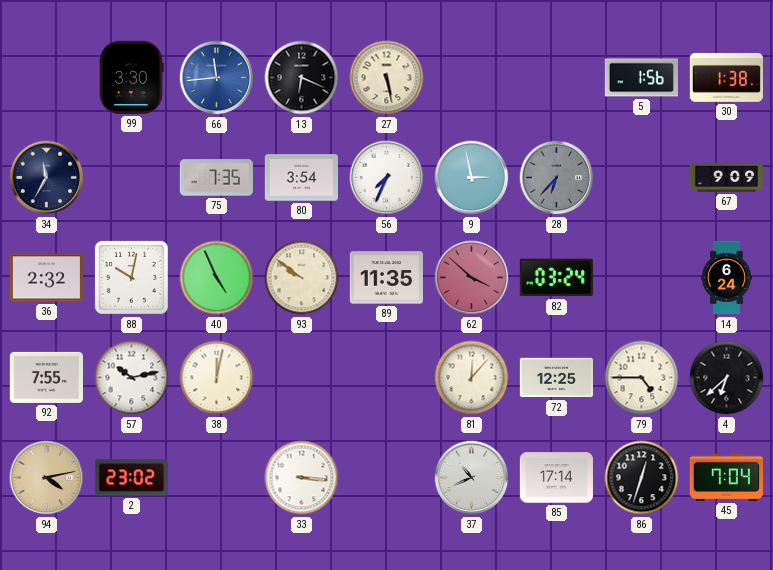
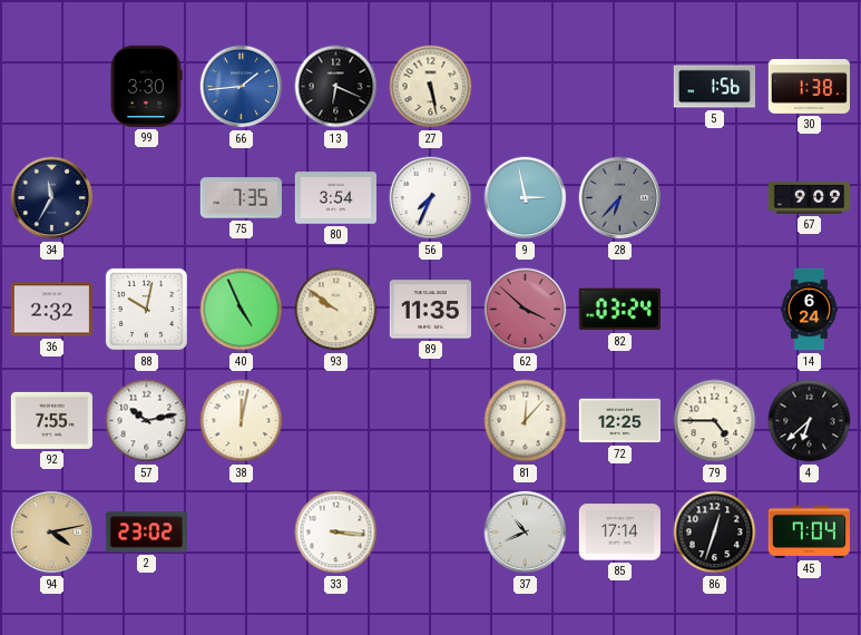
66: 11:44 -> 1:44
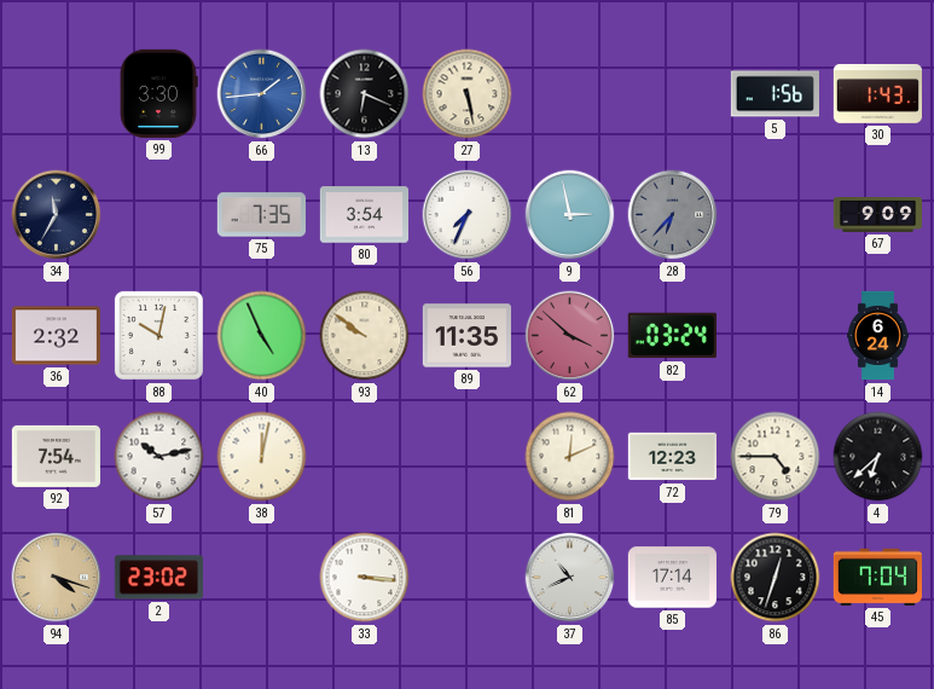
30: 1:38 -> 1:43
92: 7:55 -> 7:54
81: 12:07 -> 12:11
72: 12:25 -> 12:23
94: 4:13 -> 4:18
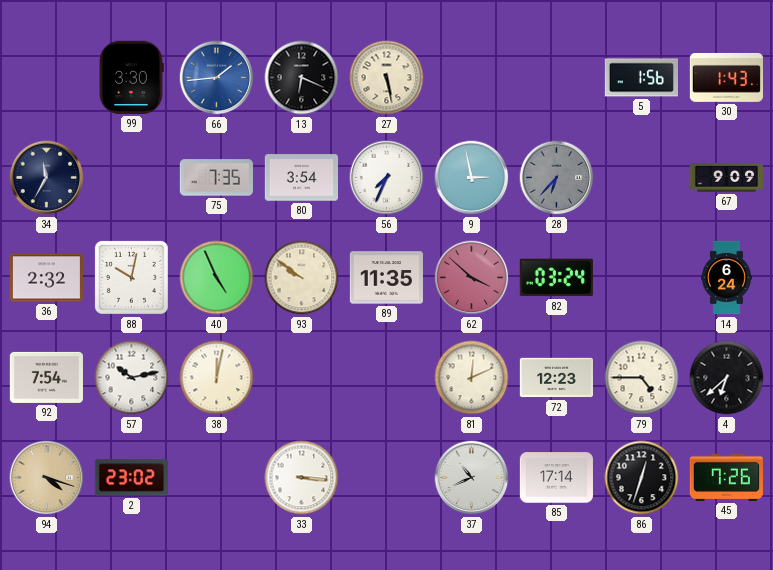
45: 7:04 -> 7:26
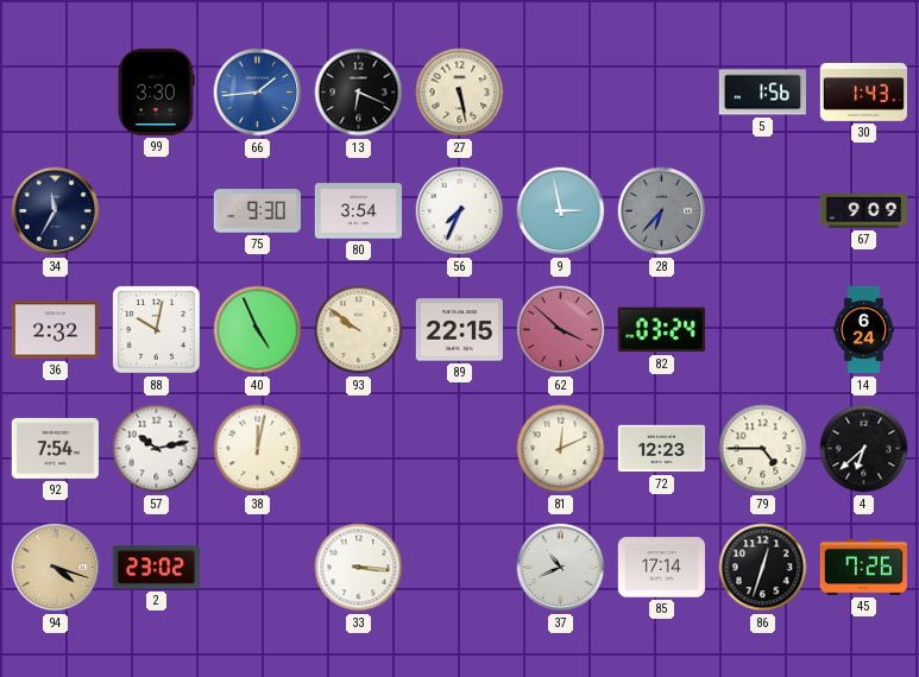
75: 7:35 -> 9:30
89: 11:35 -> 22:15
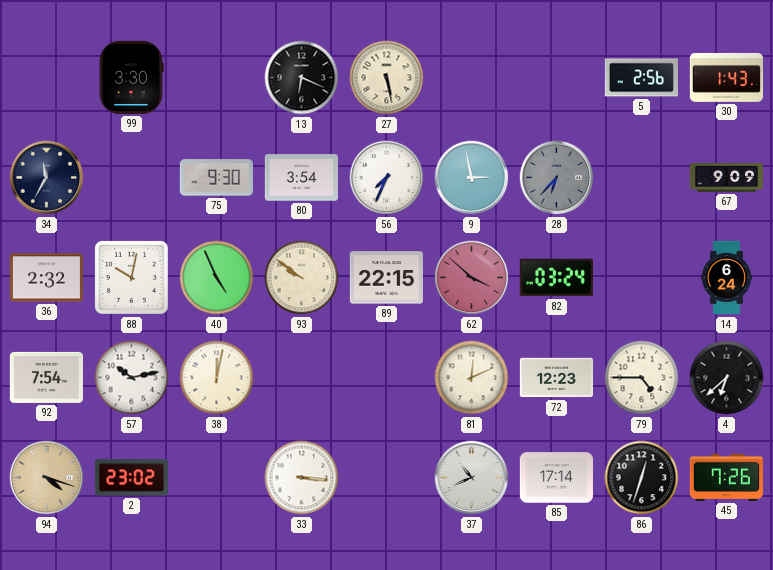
66: 1:44 -> none
5: 1:56 -> 2:56
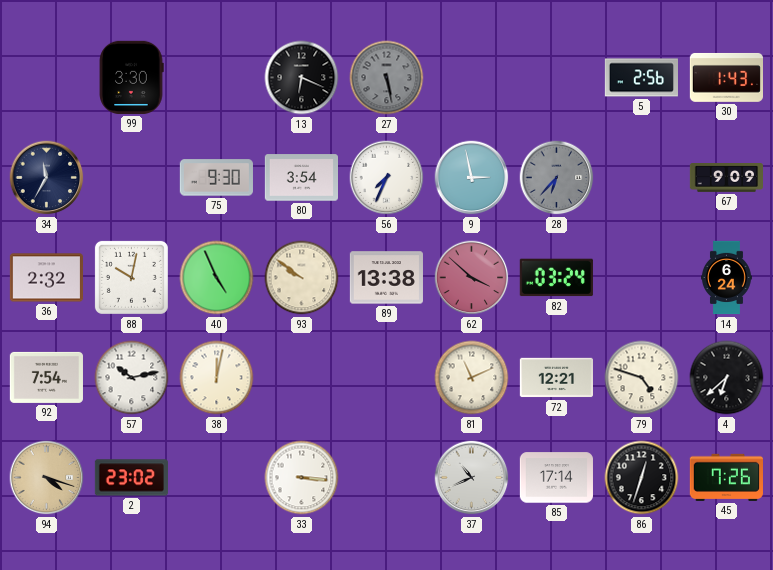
27 dial: cream -> grey
89: 22:15 -> 13:38
81: 12:11 -> 11:11
72: 12:23 -> 12:21
79: 4:45 -> 4:48
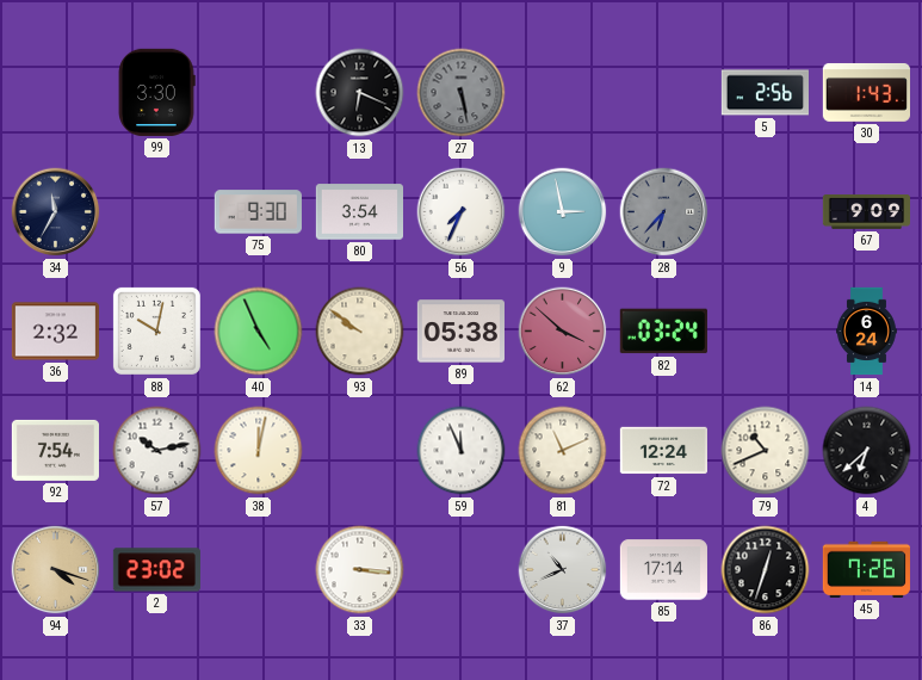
89: 13:38 -> 05:38
59: none -> 11:56
72: 12:21 -> 12:24
79: 4:48 -> 10:41
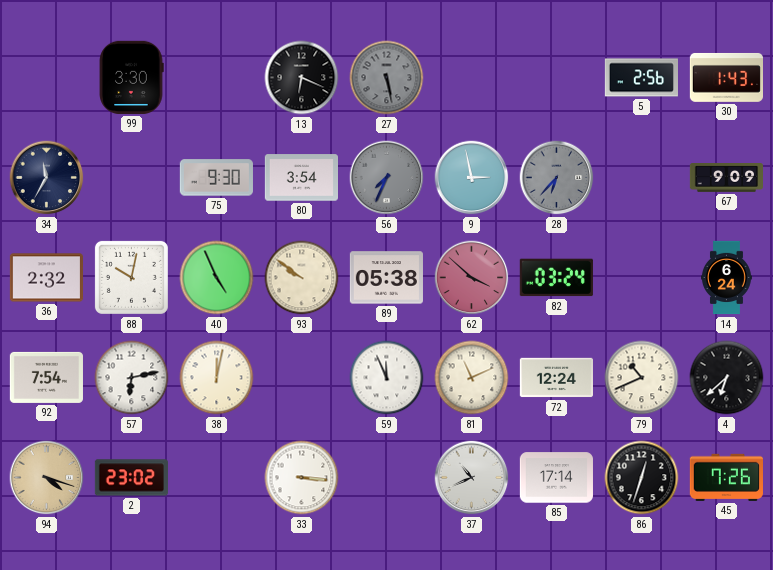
56 dial: white -> grey
57: 10:13 -> 6:13
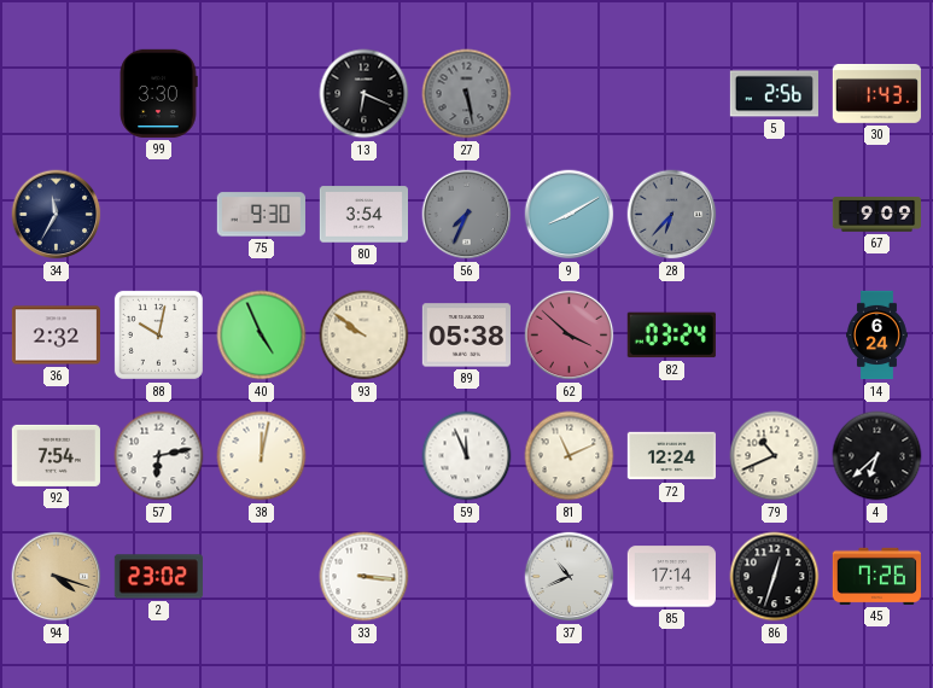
9: 2:58 -> 8:10
